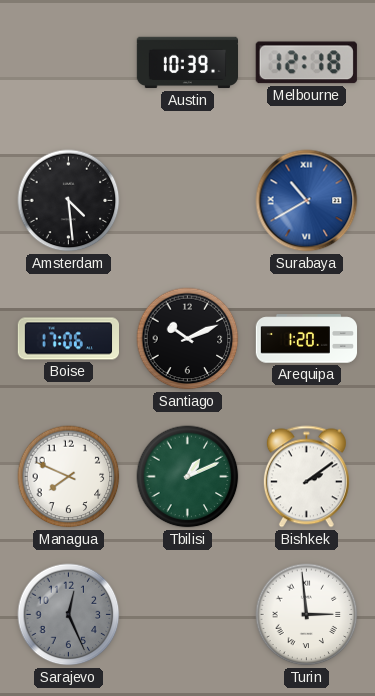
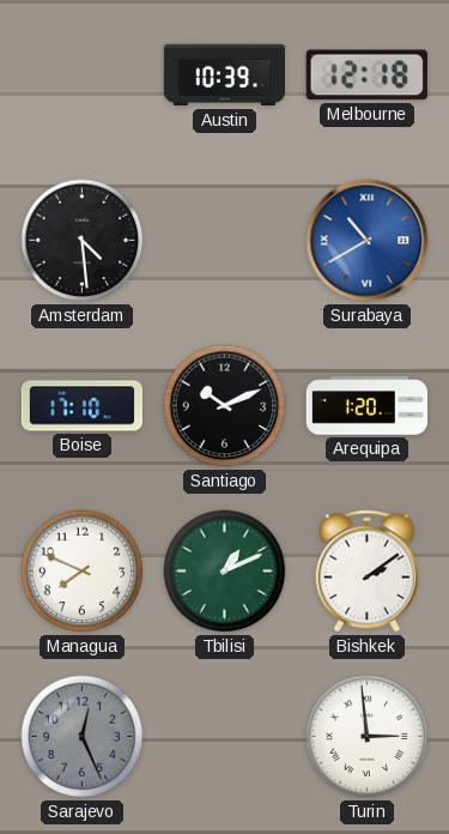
Boise: 17:06 -> 17:10
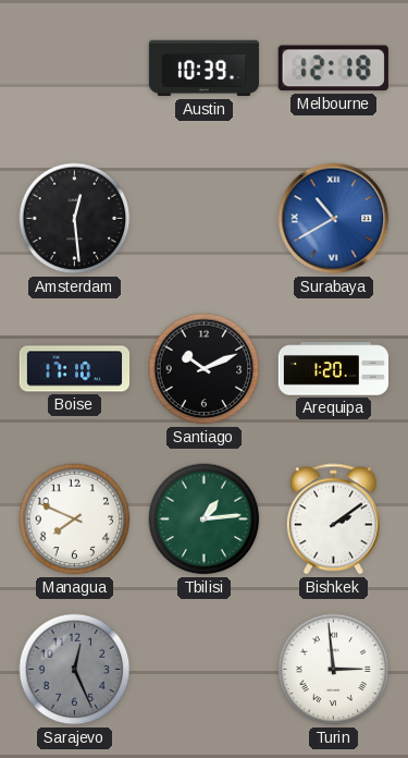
Amsterdam: 4:29 -> 12:29
Tbilisi: 1:11 -> 1:14
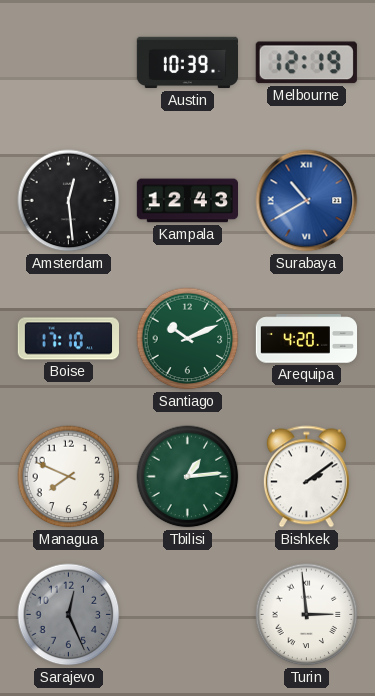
Melbourne: 12:18 -> 12:19
Kampala: none -> 12:43
Santiago dial: black -> green
Arequipa: 1:20 -> 4:20
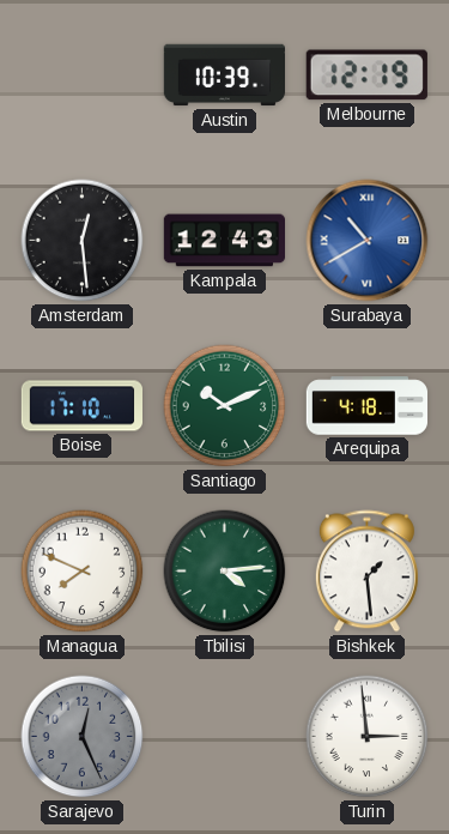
Arequipa: 4:20 -> 4:18
Tbilisi: 1:14 -> 4:14
Bishkek: 2:09 -> 1:29
